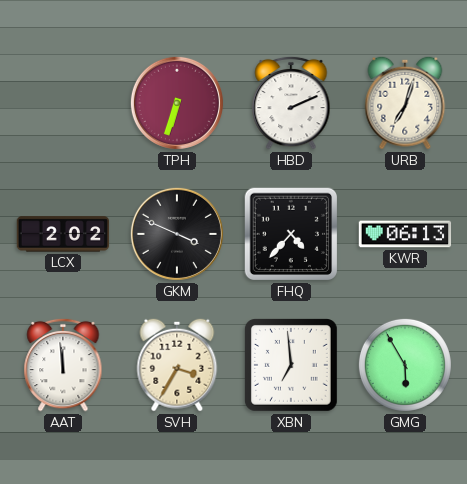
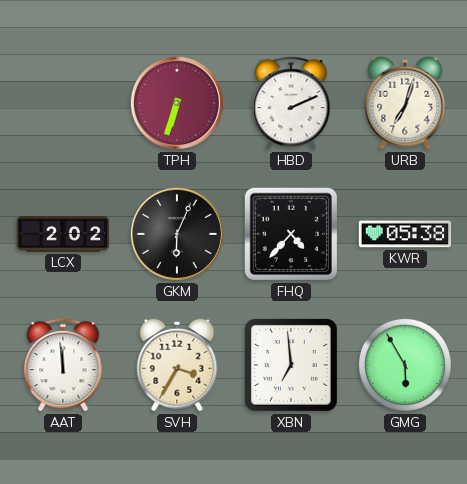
GKM: 3:49 -> 6:04
KWR: 06:13 -> 05:38
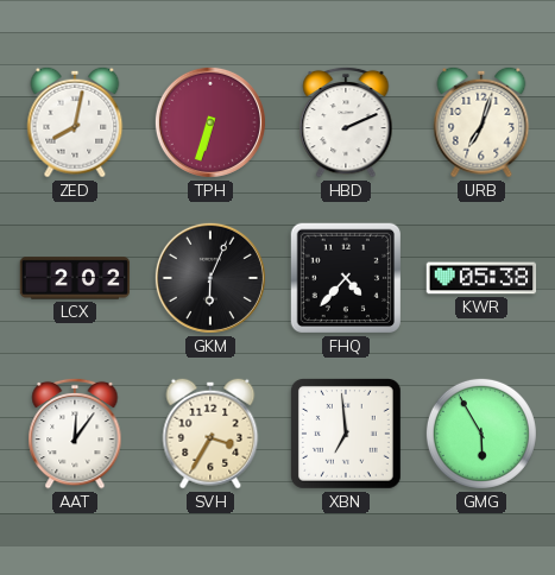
ZED: none -> 8:02
AAT: 11:59 -> 12:06
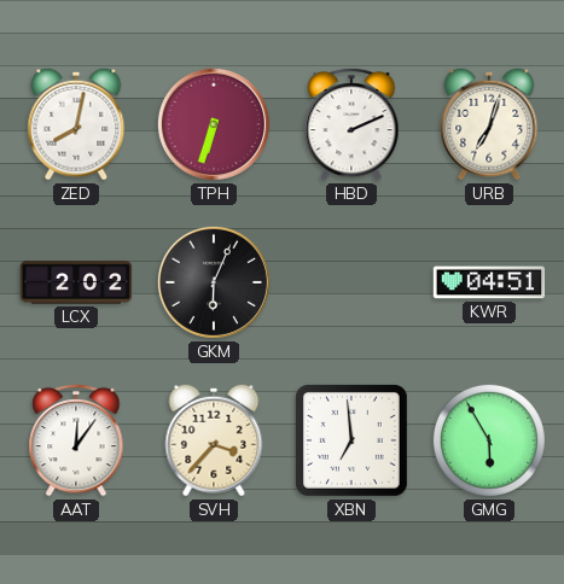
FHQ: 4:37 -> none
KWR: 05:38 -> 04:51
SVH: 3:35 -> 3:37
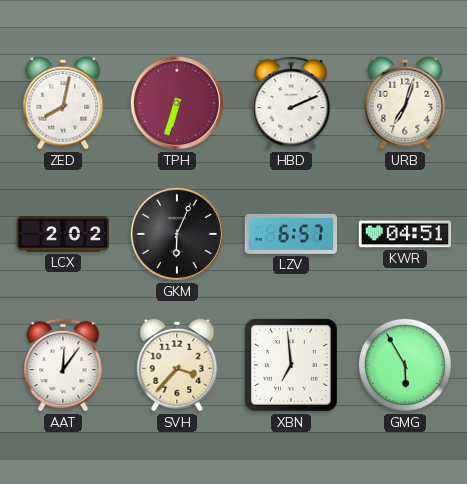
LZV: none -> 6:57
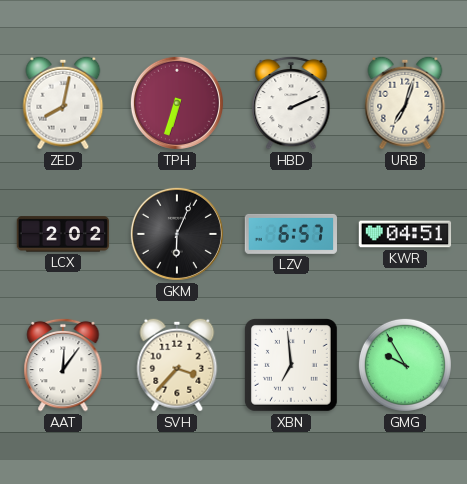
GMG: 5:55 -> 9:55
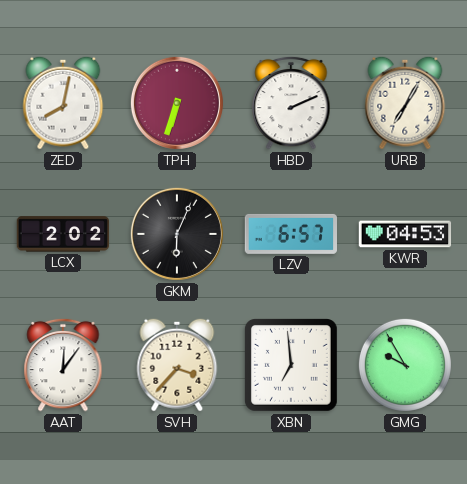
URB: 7:03 -> 7:05
KWR: 04:51 -> 04:53
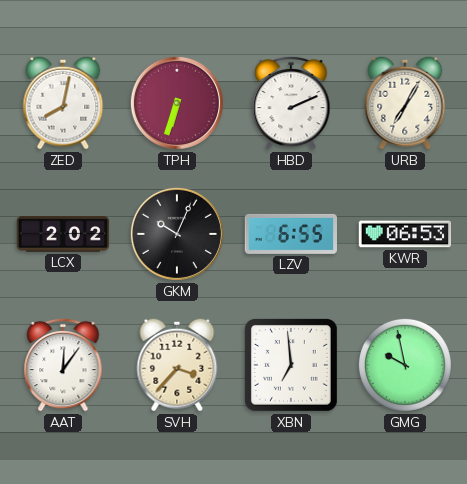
GKM: 6:04 -> 10:04
LZV: 6:57 -> 6:55
KWR: 04:53 -> 06:53
GMG: 9:55 -> 9:58
